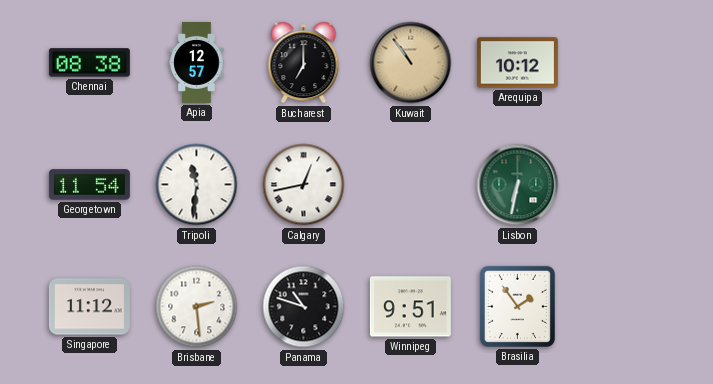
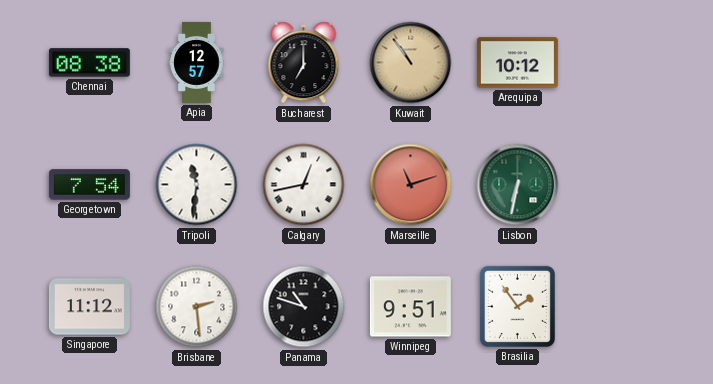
Georgetown: 11:54 -> 7:54
Marseille: none -> 11:12
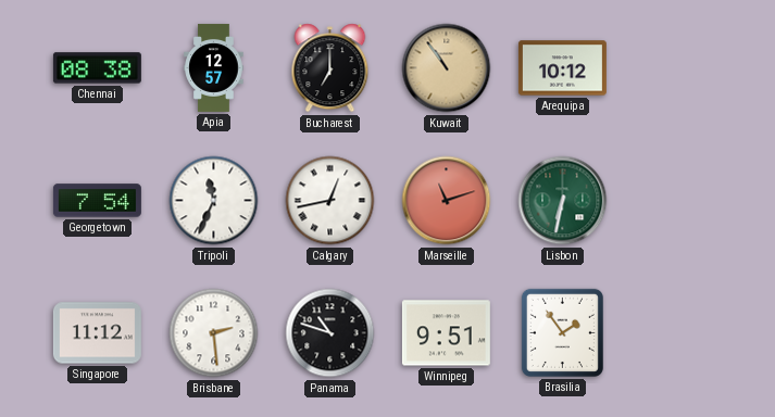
Tripoli: 11:31 -> 11:34
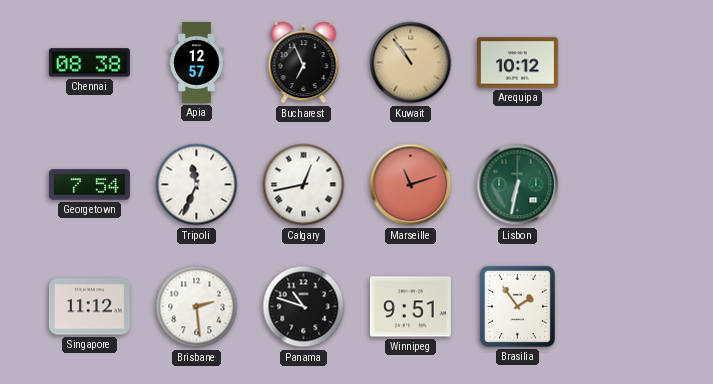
Bucharest: 7:00 -> 6:56
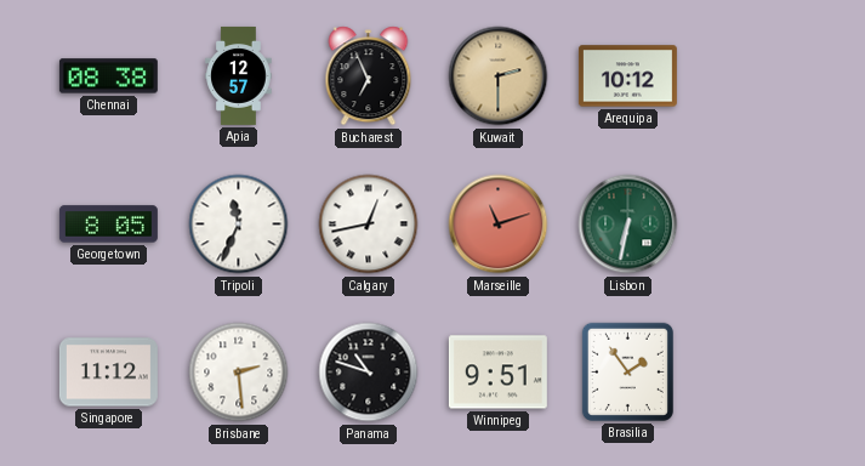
Kuwait: 10:54 -> 2:30
Georgetown: 7:54 -> 8:05
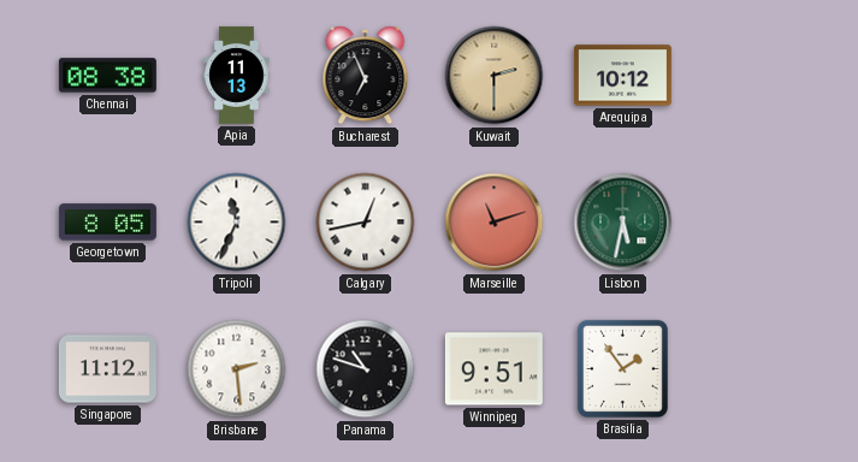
Apia: 12:57 -> 11:13
Lisbon: 6:32 -> 5:32
